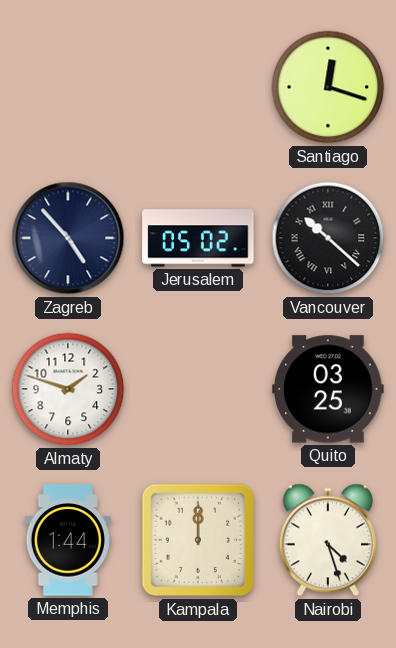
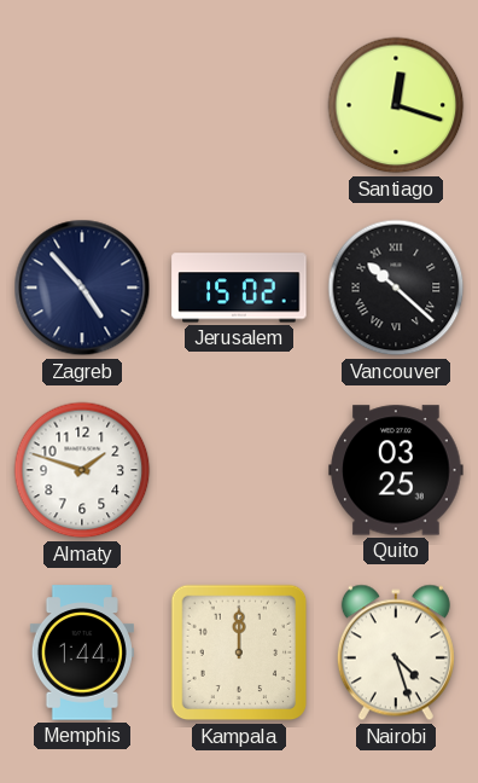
Jerusalem: 05:02 -> 15:02
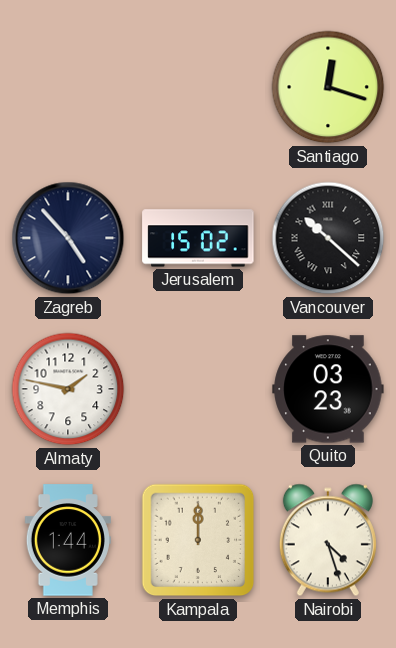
Almaty: 1:48 -> 1:47
Quito: 03:25 -> 03:23
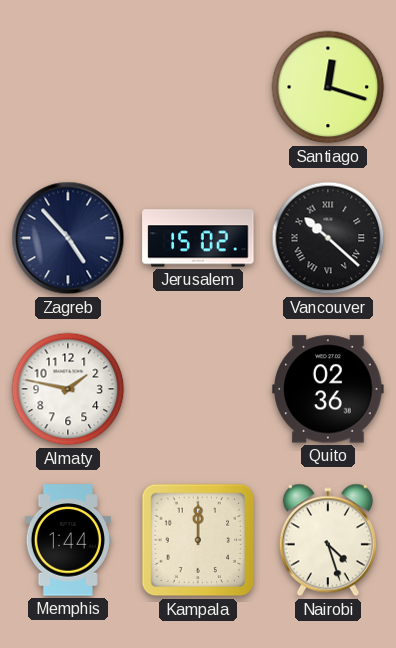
Quito: 03:23 -> 02:36
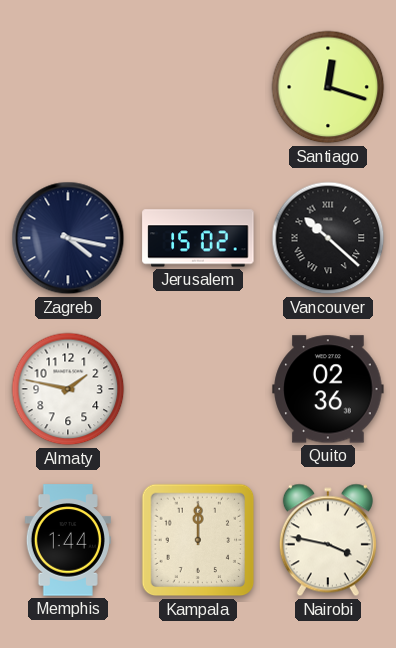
Zagreb: 4:53 -> 4:17
Nairobi: 4:27 -> 3:47
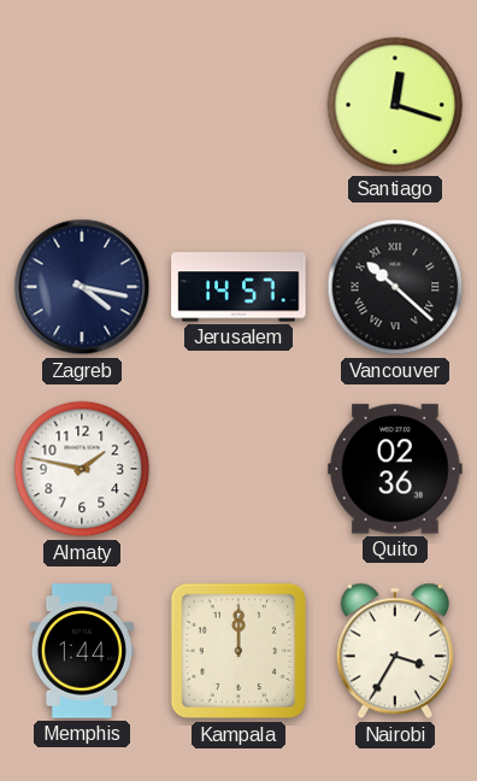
Jerusalem: 15:02 -> 14:57
Nairobi: 3:47 -> 3:35
